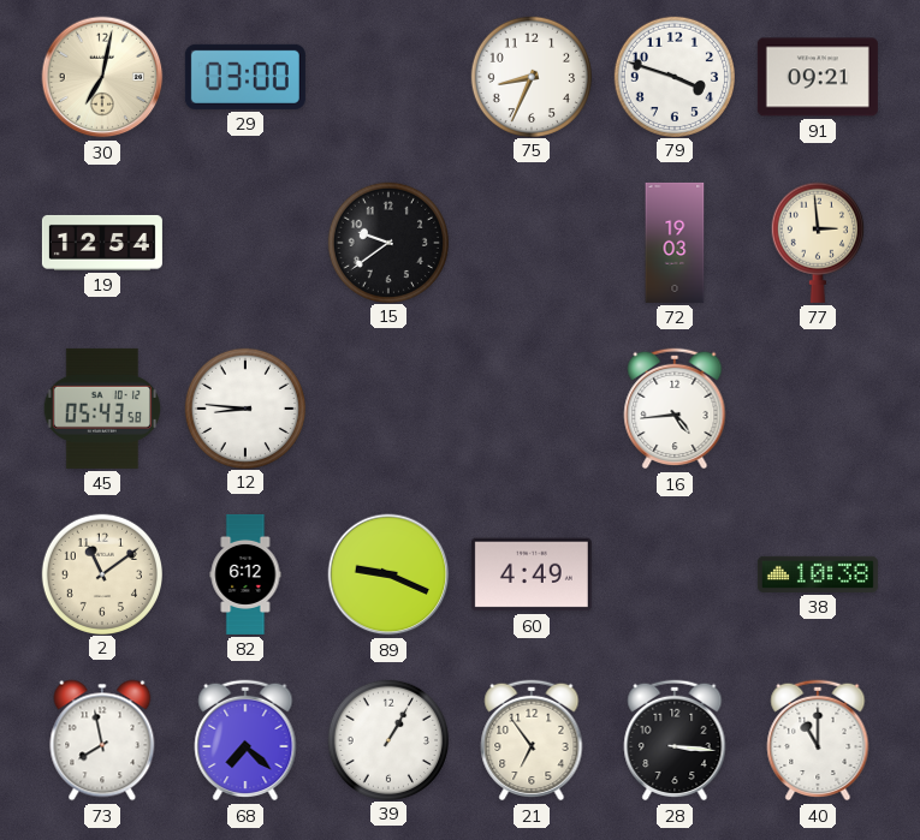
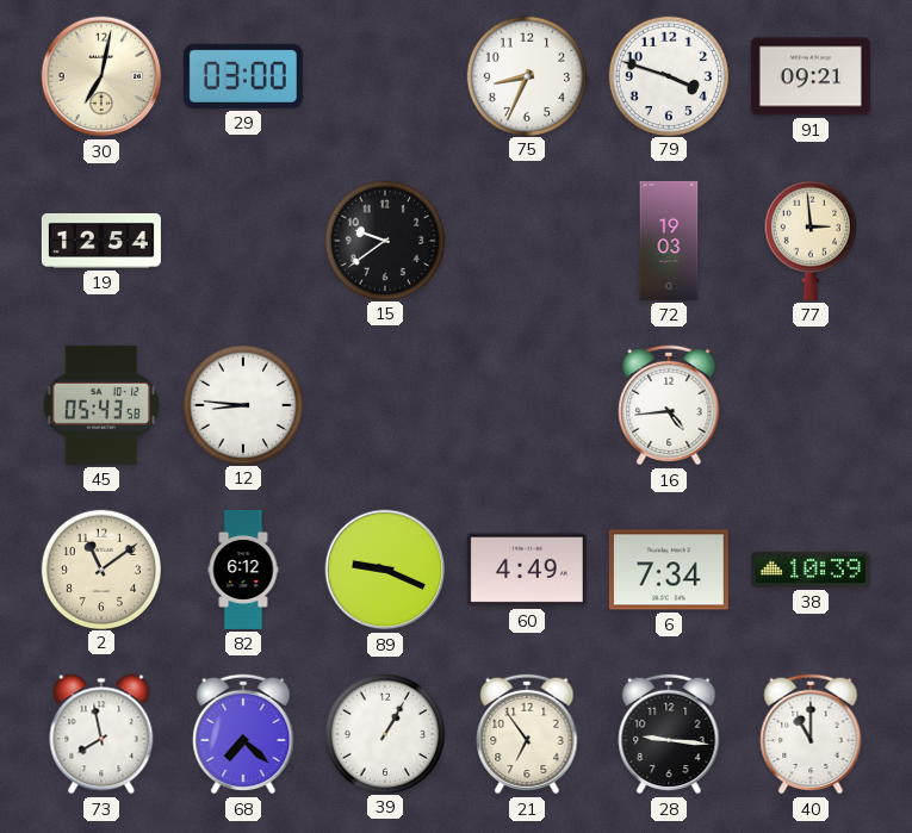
6: none -> 7:34
38: 10:38 -> 10:39
28: 3:16 -> 9:16
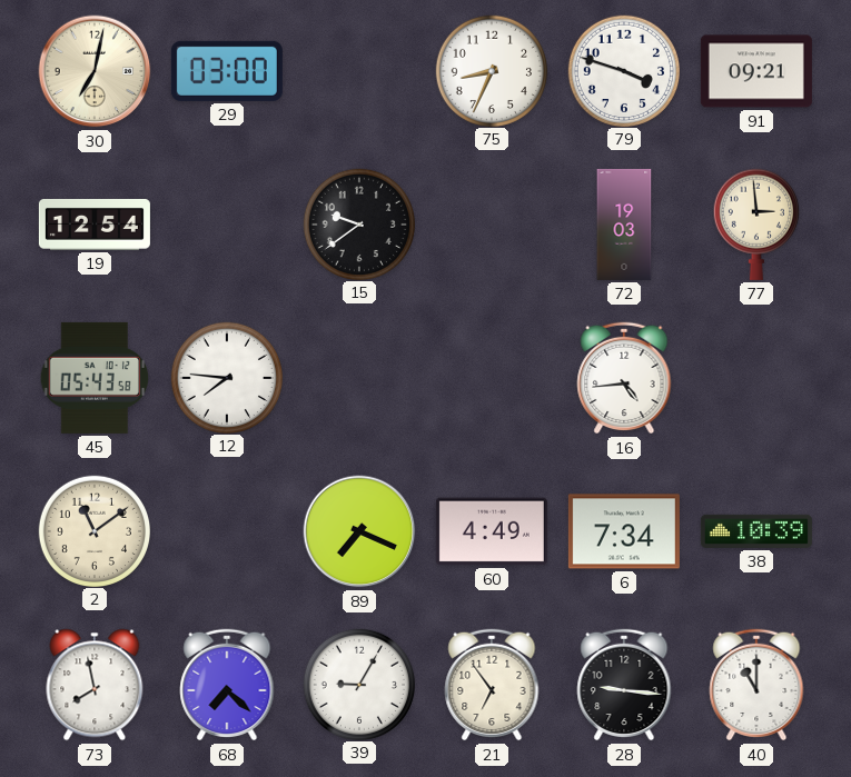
12: 8:46 -> 7:46
82: 6:12 -> none
89: 9:19 -> 7:19
39: 1:05 -> 9:05
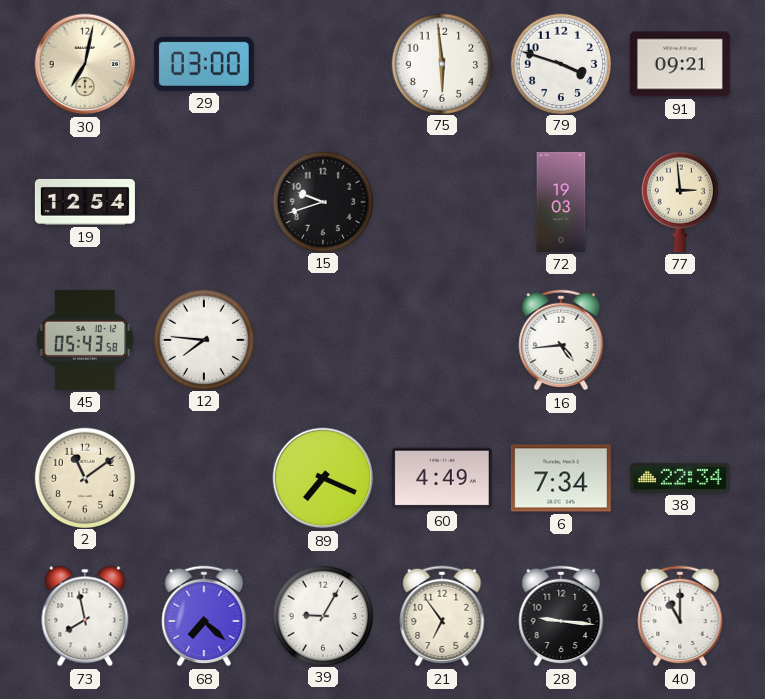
75: 8:34 -> 5:59
15: 9:39 -> 9:42
38: 10:39 -> 22:34
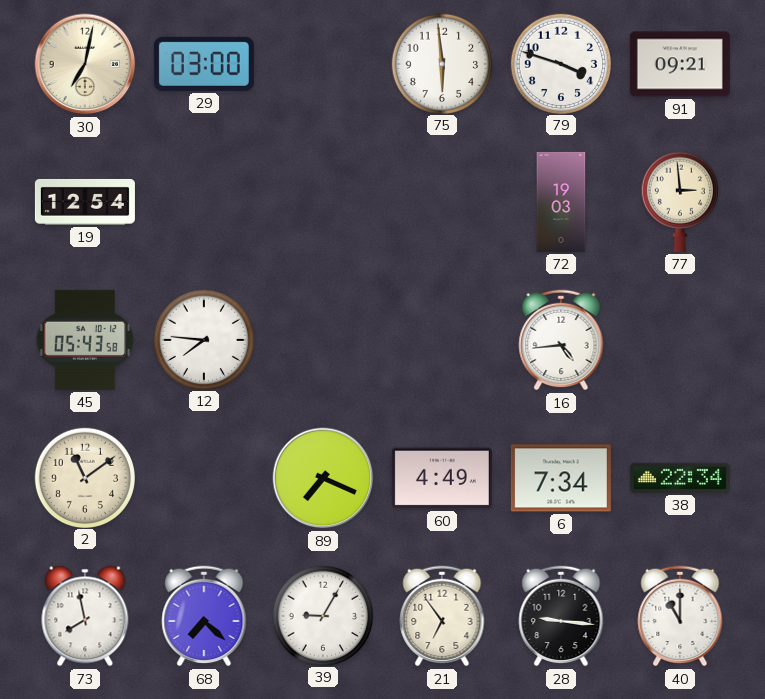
15: 9:42 -> none
